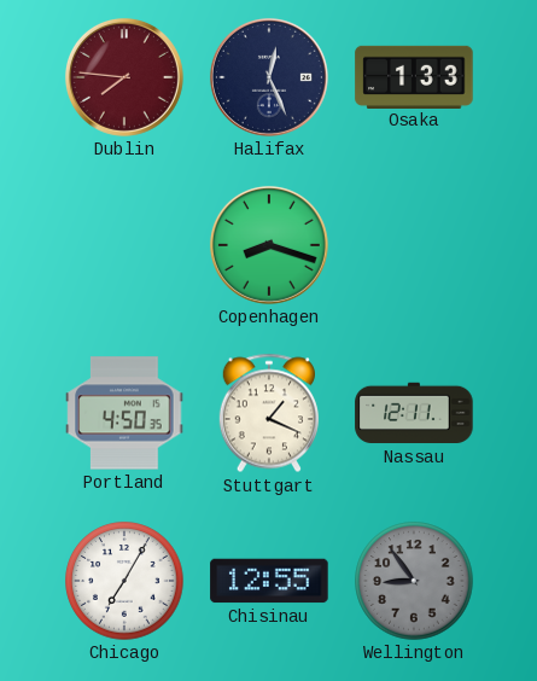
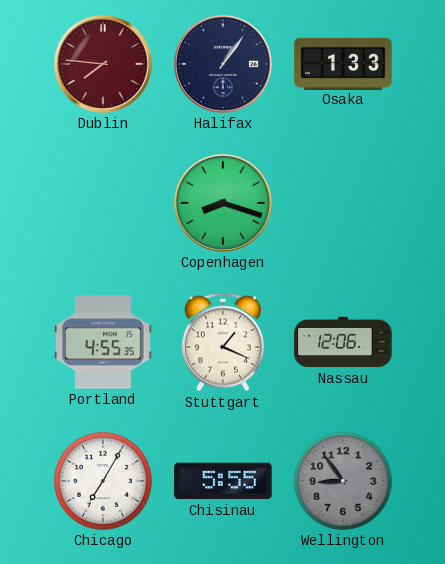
Halifax: 12:26 -> 1:06
Portland: 4:50 -> 4:55
Nassau: 12:11 -> 12:06
Chisinau: 12:55 -> 5:55
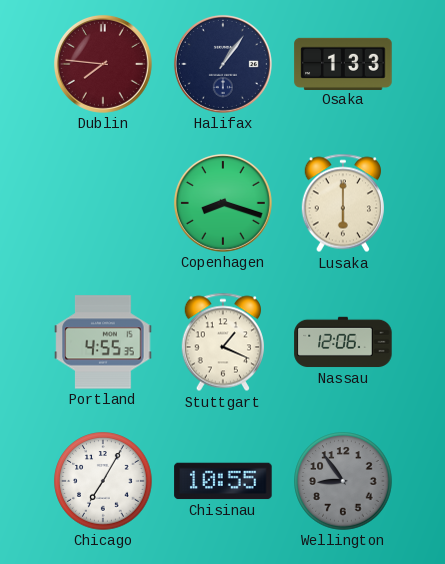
Lusaka: none -> 6:00
Chisinau: 5:55 -> 10:55
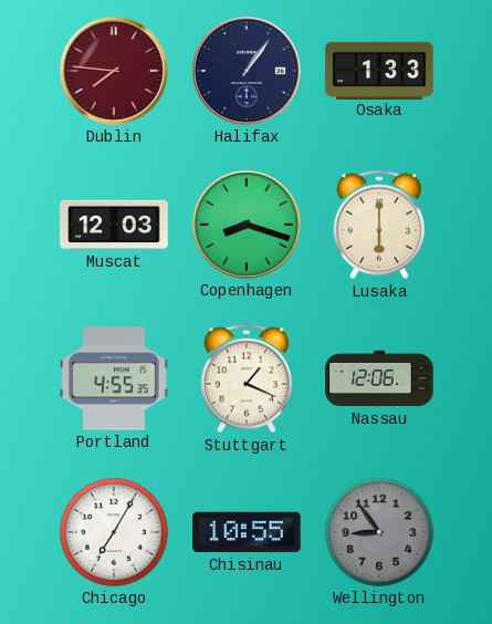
Muscat: none -> 12:03
